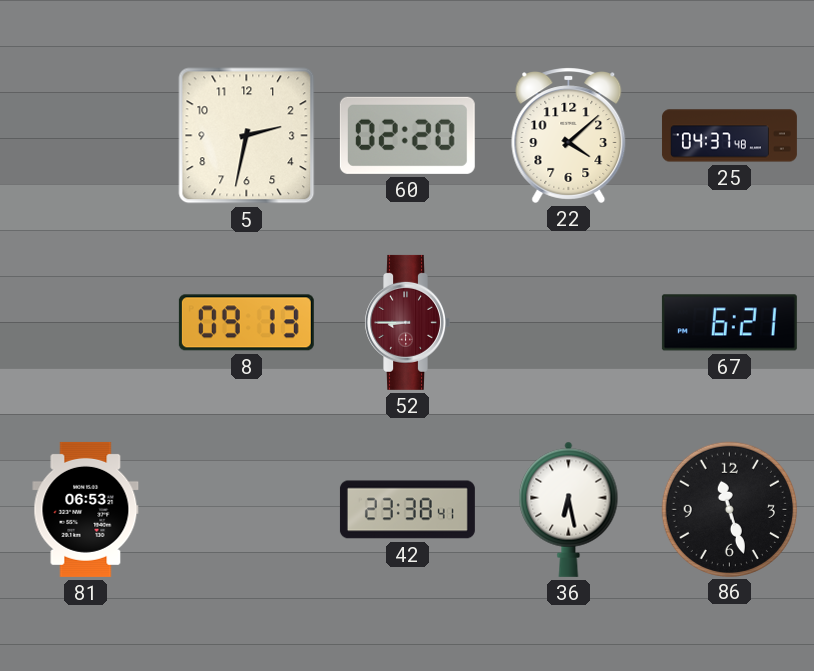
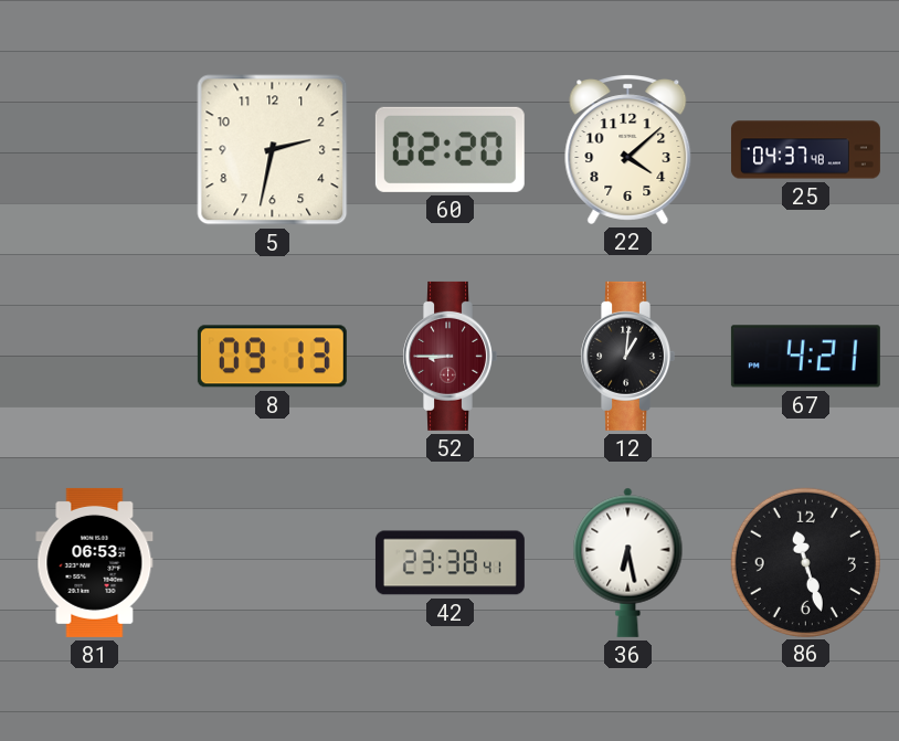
12: none -> 1:01
67: 6:21 -> 4:21
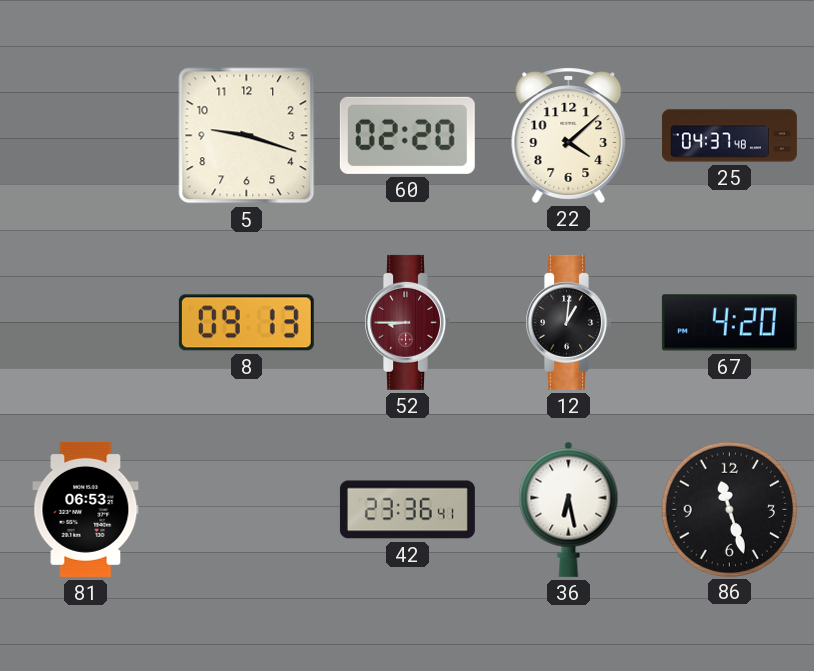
5: 2:32 -> 9:18
67: 4:21 -> 4:20
42: 23:38 -> 23:36
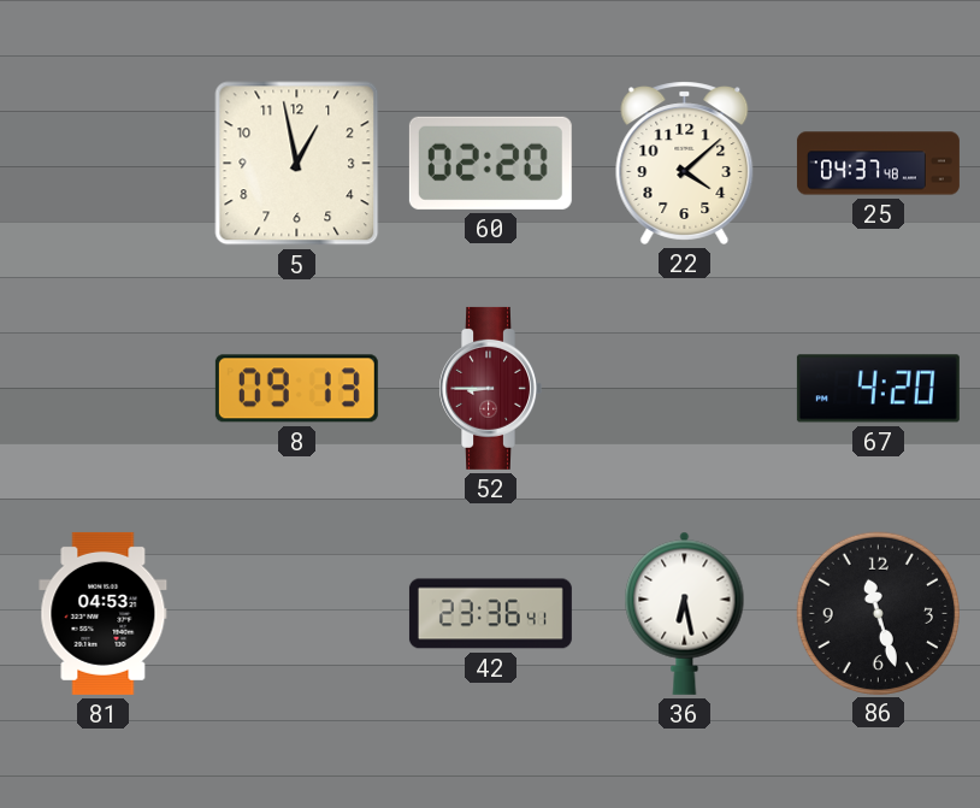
5: 9:18 -> 12:58
12: 1:01 -> none
81: 06:53 -> 04:53
